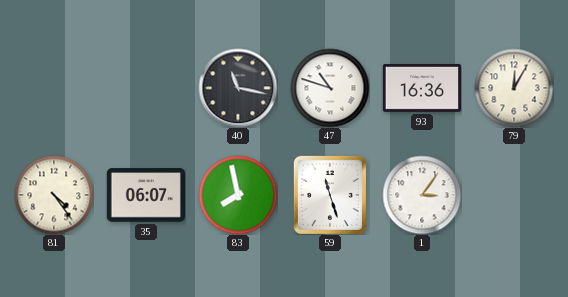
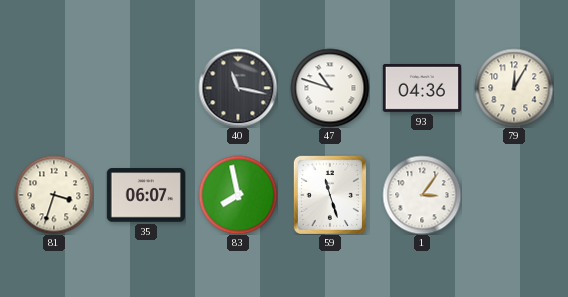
93: 16:36 -> 04:36
81: 4:24 -> 3:33
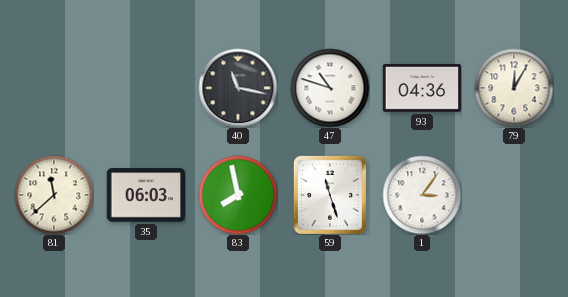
81: 3:33 -> 11:38
35: 06:07 -> 06:03
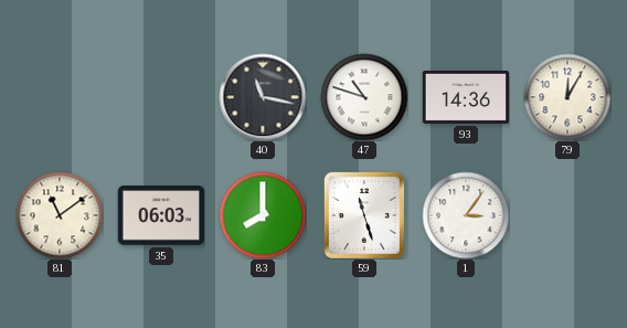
93: 04:36 -> 14:36
81: 11:38 -> 11:09
83: 7:58 -> 8:00
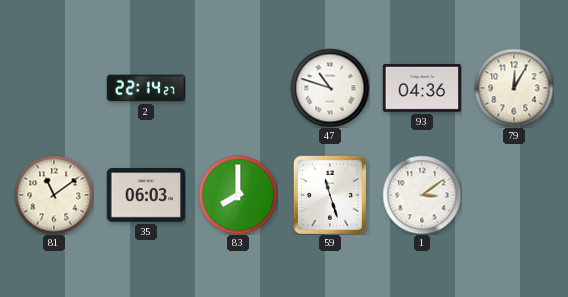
2: none -> 22:14
40: 11:17 -> none
93: 14:36 -> 04:36
1: 3:06 -> 3:09
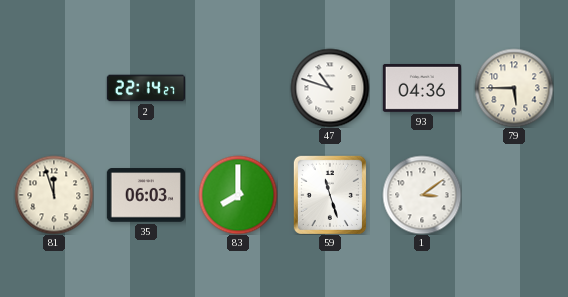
79: 12:05 -> 5:45
81: 11:09 -> 11:57
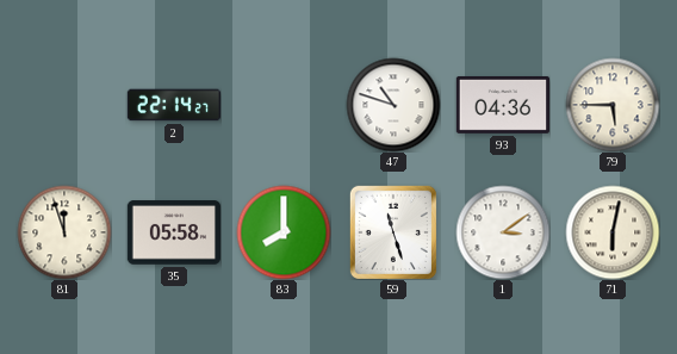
35: 06:03 -> 05:58
71: none -> 6:02
